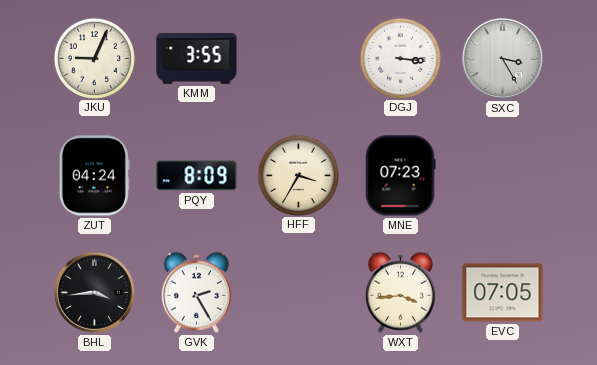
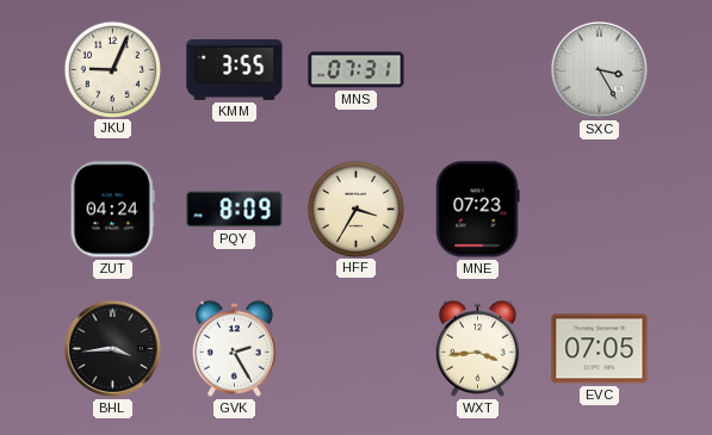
MNS: none -> 07:31
DGJ: 3:16 -> none
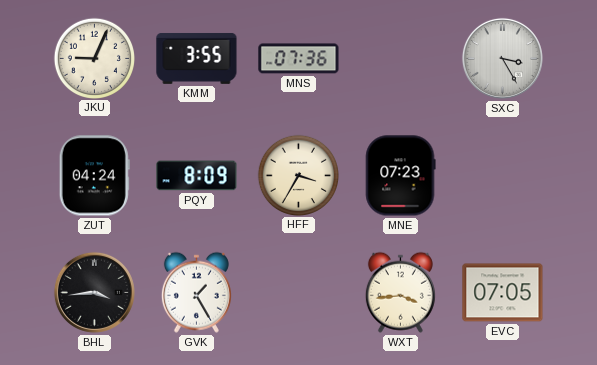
MNS: 07:31 -> 07:36
GVK: 2:25 -> 1:25
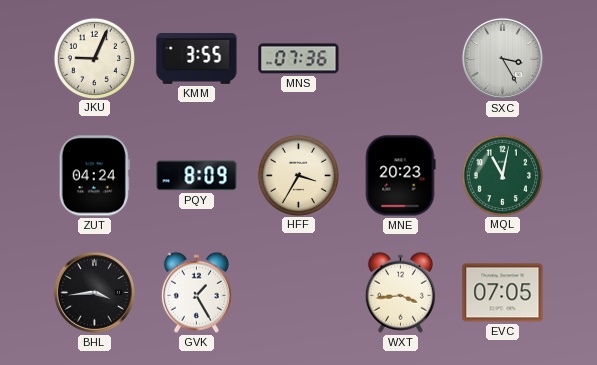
MNE: 07:23 -> 20:23
MQL: none -> 11:02
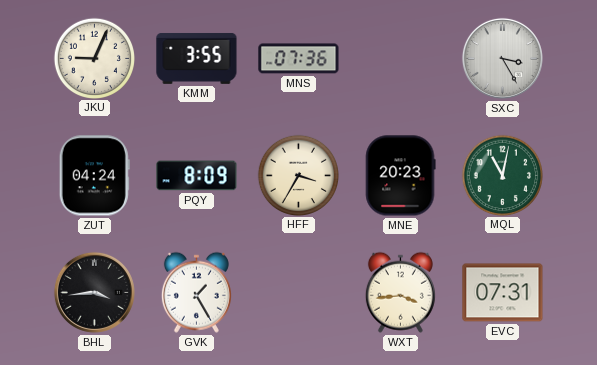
EVC: 07:05 -> 07:31
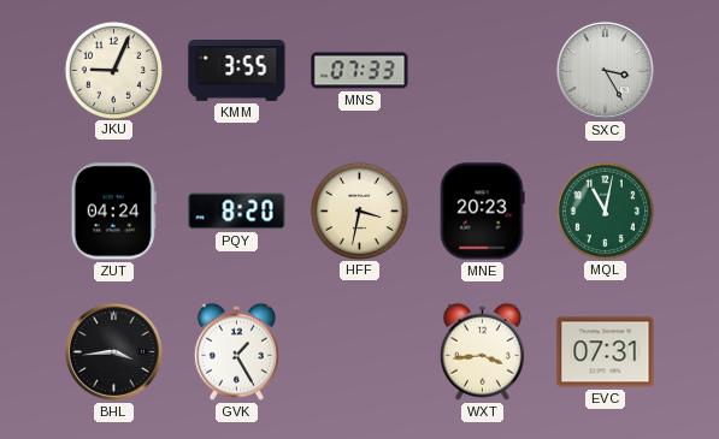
MNS: 07:36 -> 07:33
PQY: 8:09 -> 8:20
HFF: 3:35 -> 3:32
